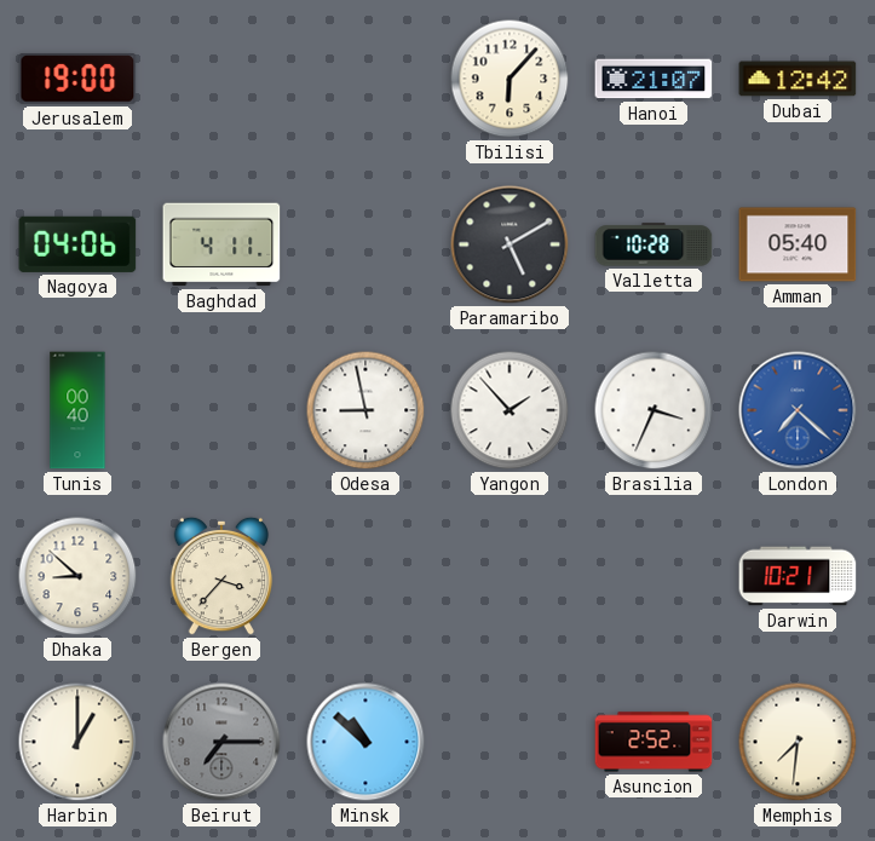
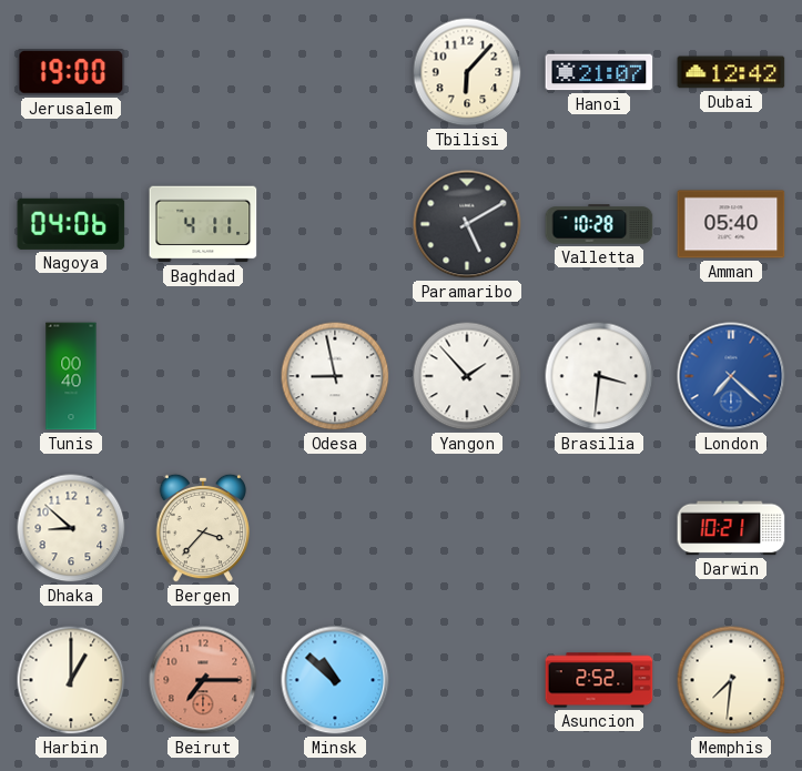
Brasilia: 3:34 -> 3:31
Beirut dial: grey -> salmon
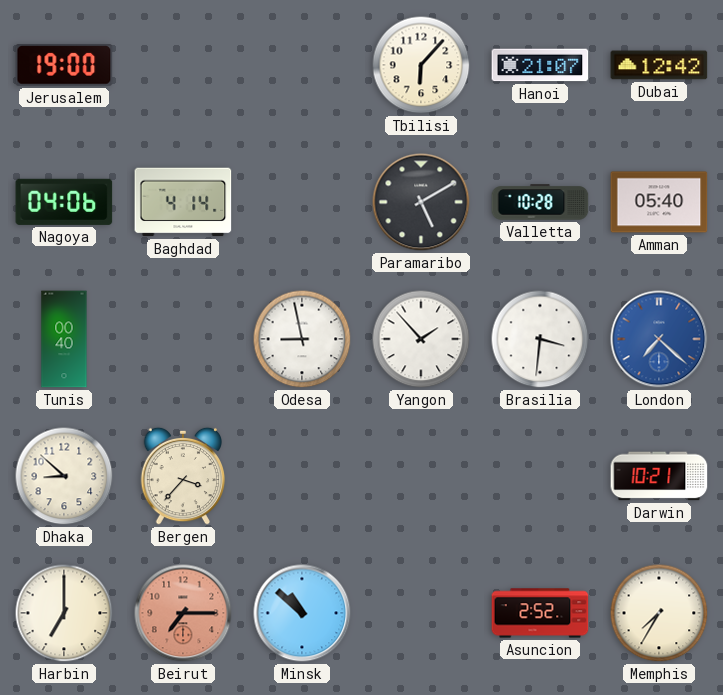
Baghdad: 4:11 -> 4:14
Harbin: 1:00 -> 7:00
Memphis: 7:31 -> 7:35
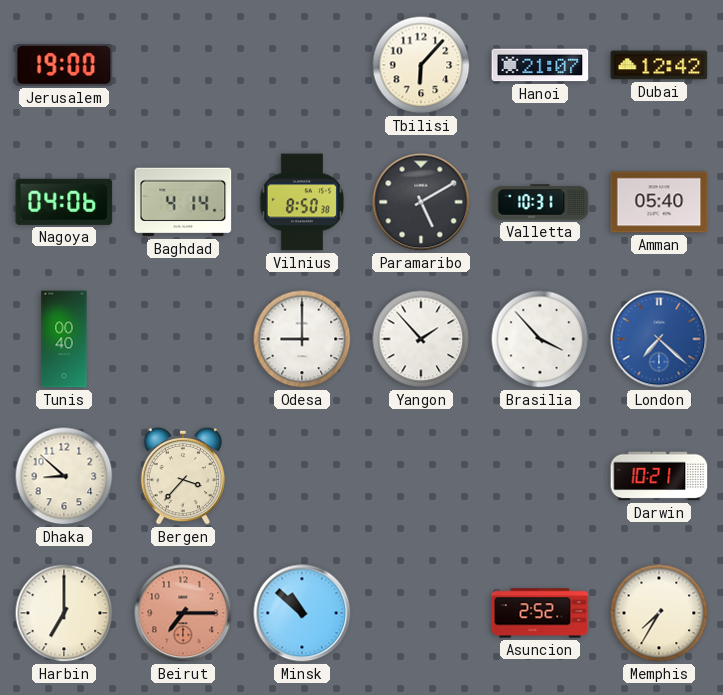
Vilnius: none -> 8:50
Valletta: 10:28 -> 10:31
Odesa: 8:58 -> 9:00
Brasilia: 3:31 -> 3:53
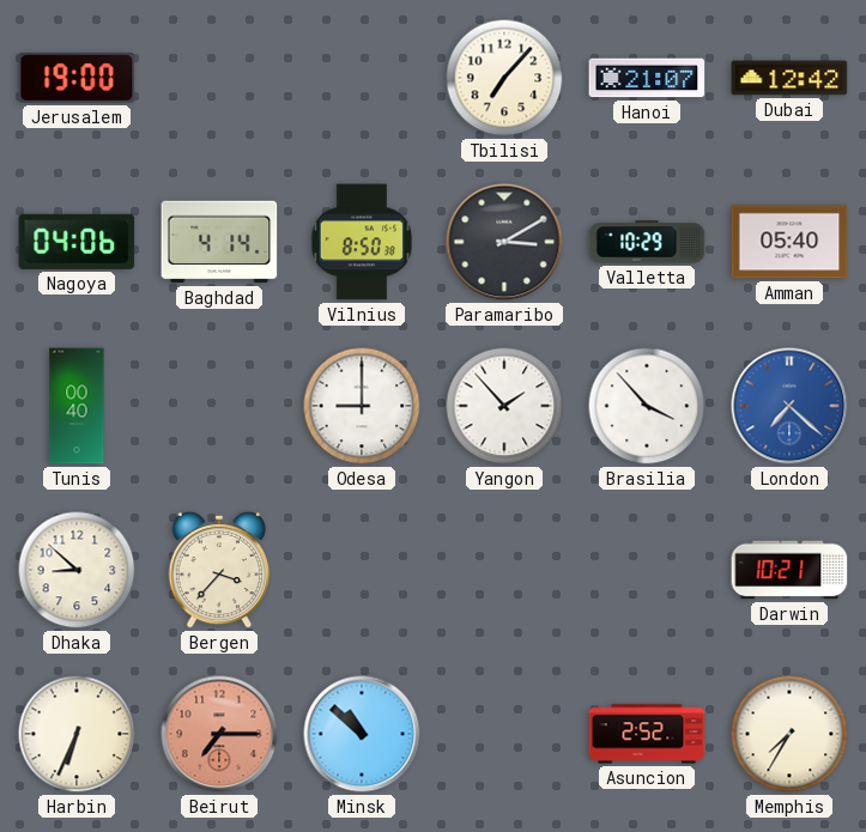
Tbilisi: 6:07 -> 7:07
Paramaribo: 5:10 -> 3:10
Valletta: 10:31 -> 10:29
Harbin: 7:00 -> 6:34
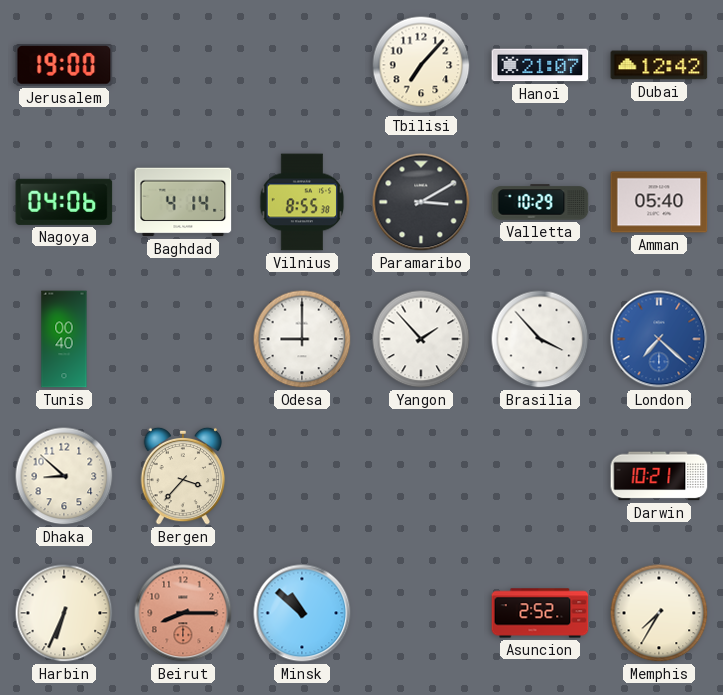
Vilnius: 8:50 -> 8:55
Beirut: 7:15 -> 8:15
